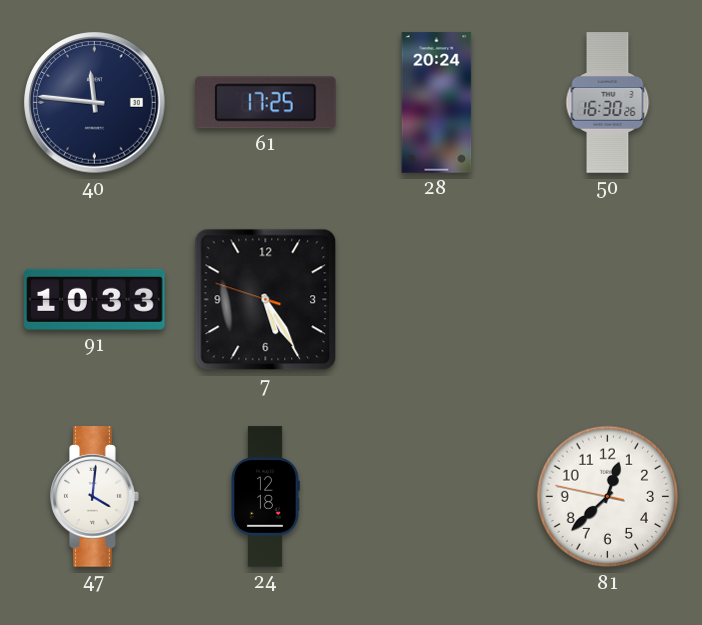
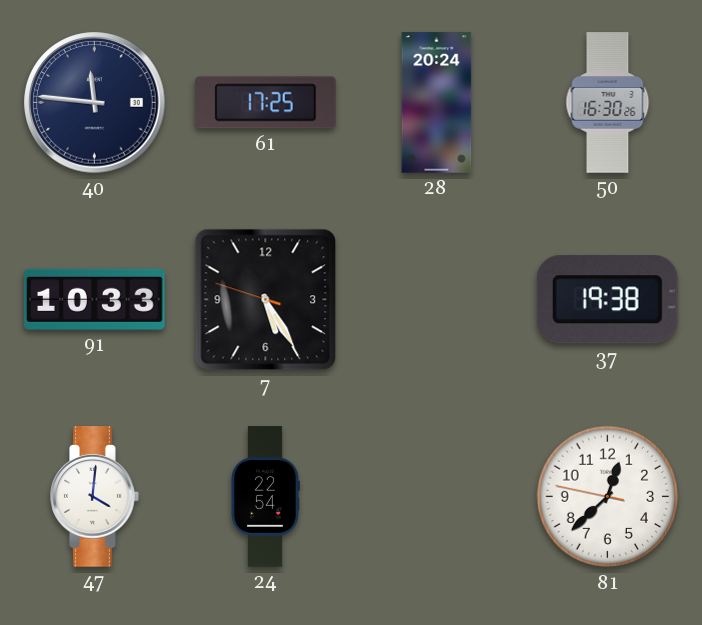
37: none -> 19:38
24: 12:18 -> 22:54
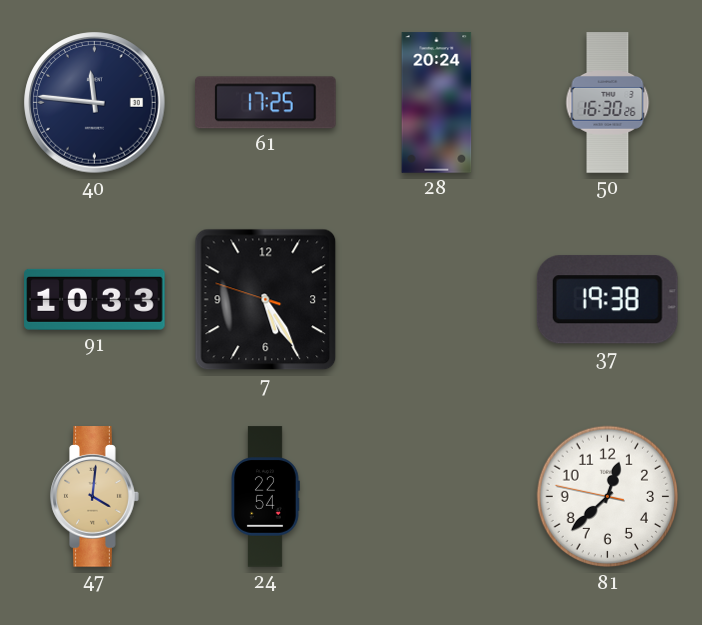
47 dial: white -> champagne
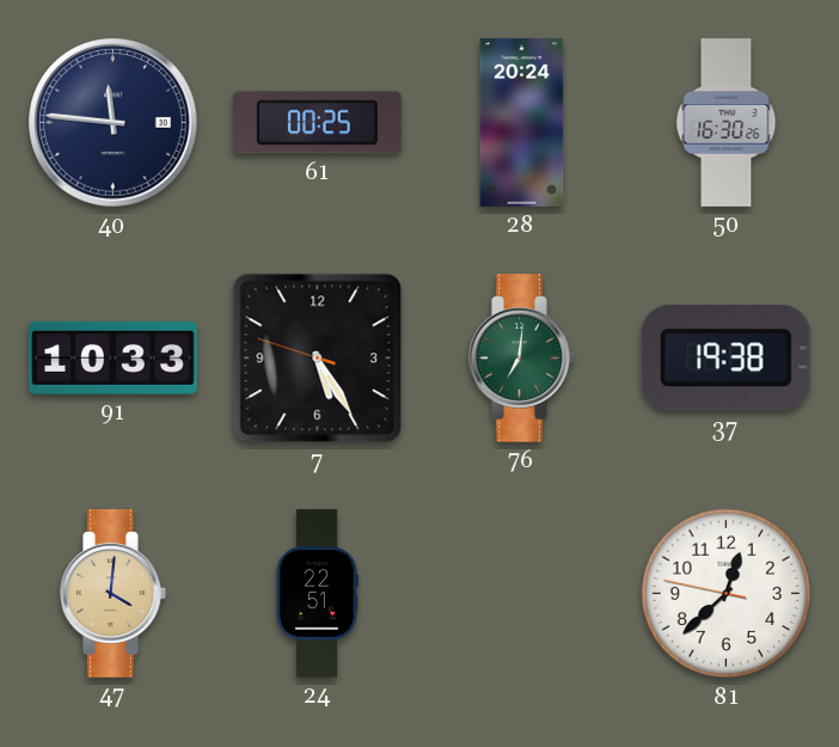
61: 17:25 -> 00:25
76: none -> 7:01
24: 22:54 -> 22:51
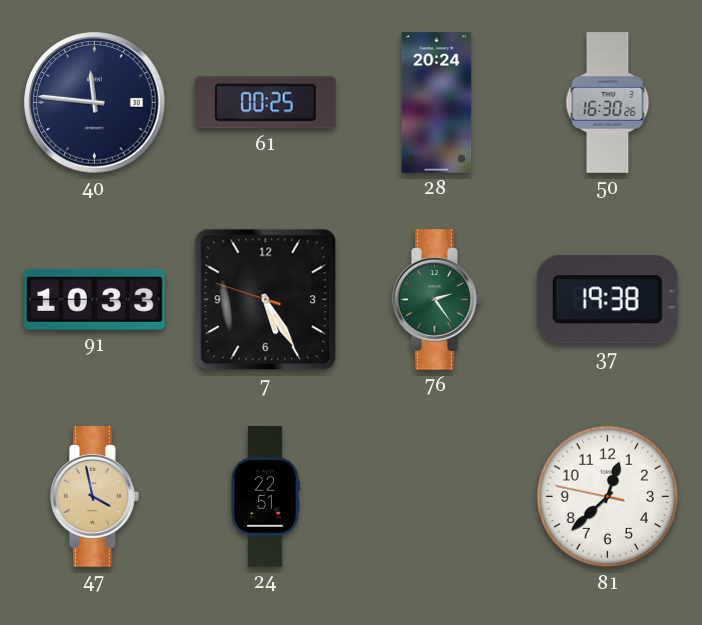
76: 7:01 -> 2:24
47: 4:01 -> 3:58
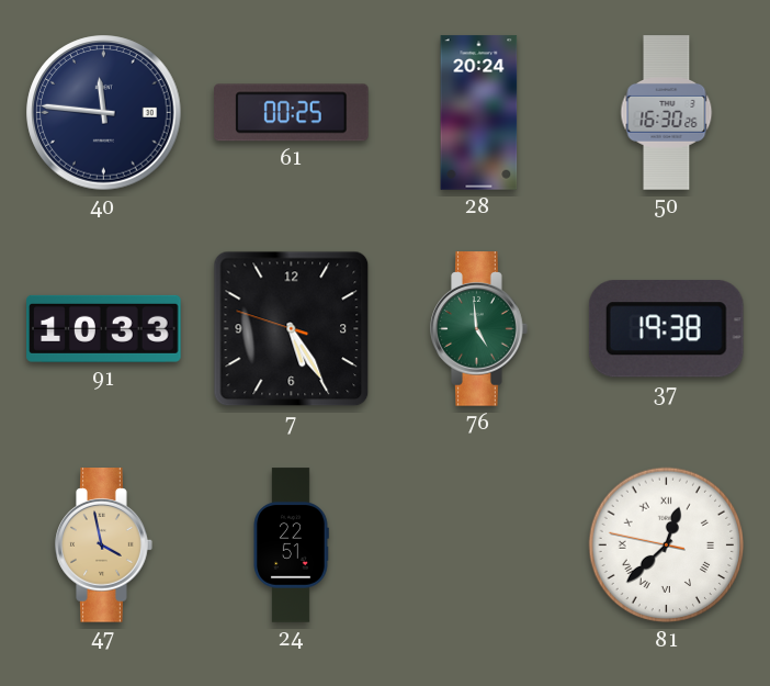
76: 2:24 -> 4:59
81 numerals: Arabic -> Roman
